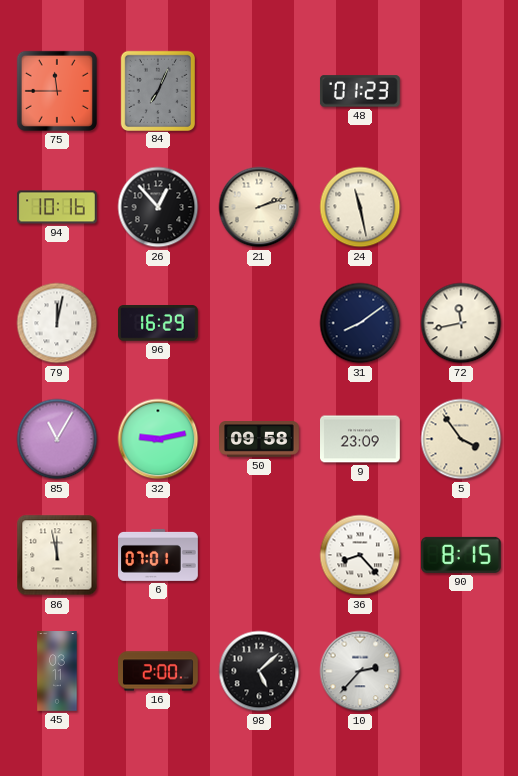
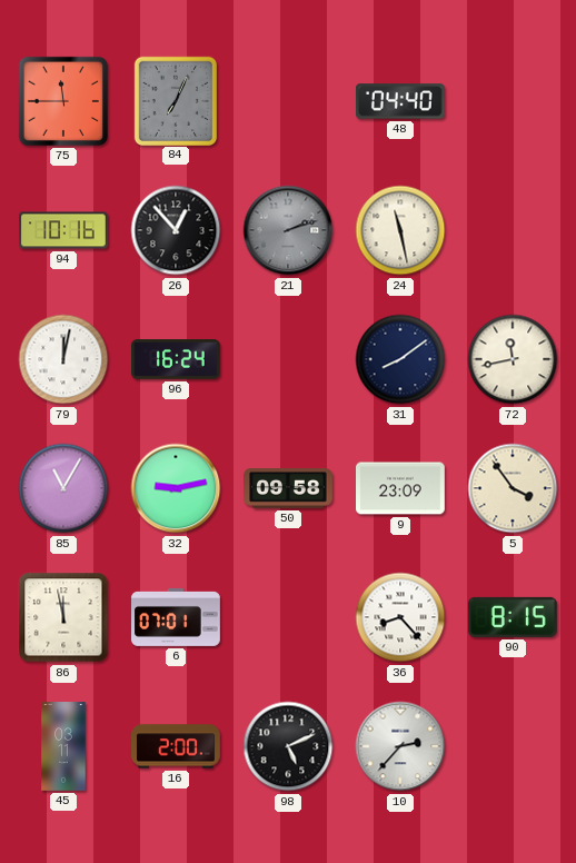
48: 01:23 -> 04:40
21 dial: cream -> grey
96: 16:29 -> 16:24
98: 5:08 -> 5:11
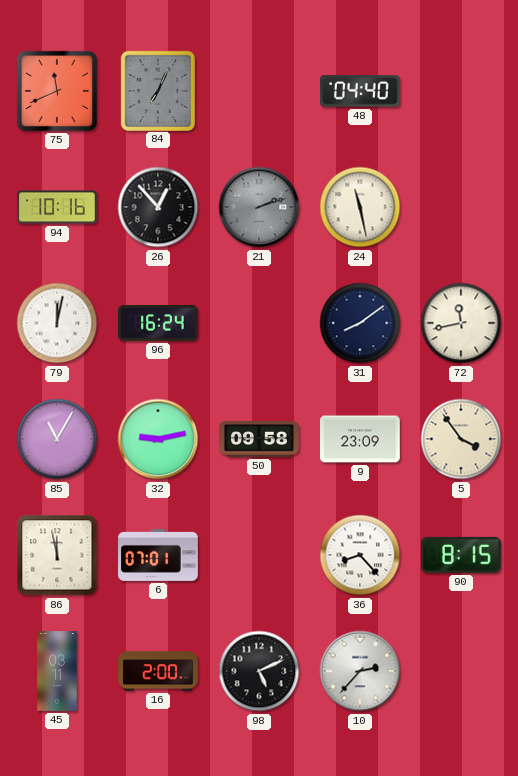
75: 11:45 -> 11:41
